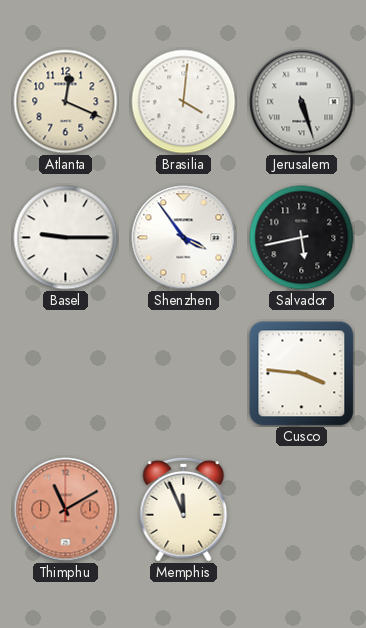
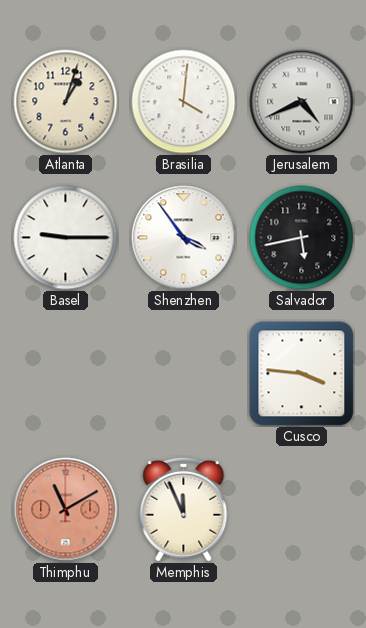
Atlanta: 12:19 -> 1:03
Jerusalem: 5:27 -> 4:41
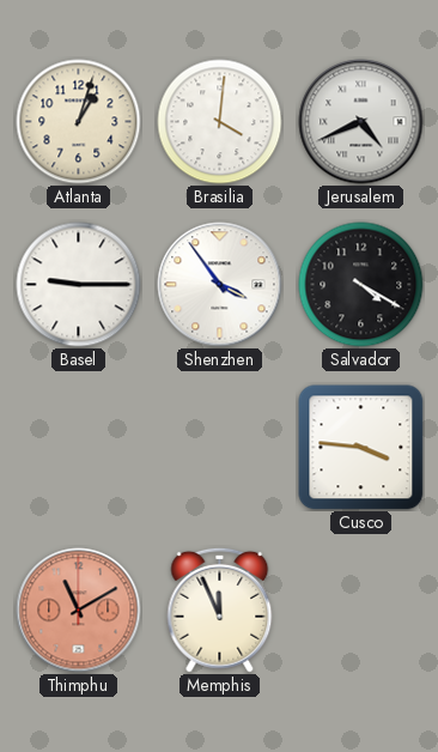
Salvador: 5:43 -> 4:20
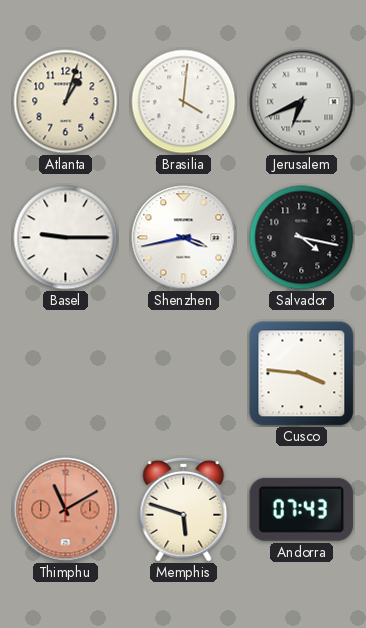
Jerusalem: 4:41 -> 6:41
Shenzhen: 3:54 -> 3:43
Salvador: 4:20 -> 4:17
Memphis: 11:56 -> 5:48
Andorra: none -> 07:43
